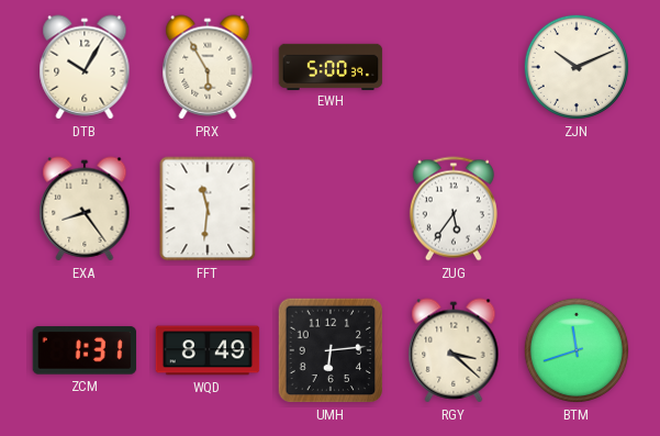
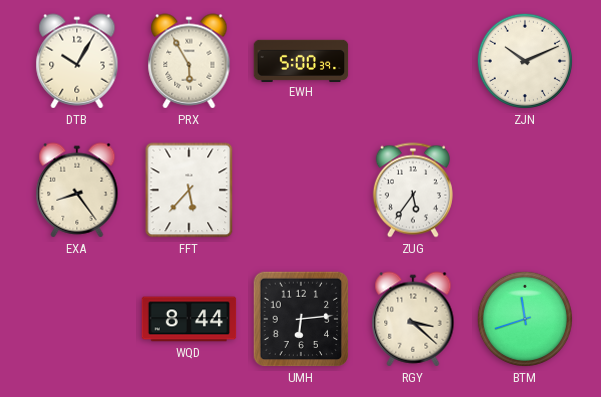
FFT: 11:31 -> 5:37
ZCM: 1:31 -> none
WQD: 8:49 -> 8:44
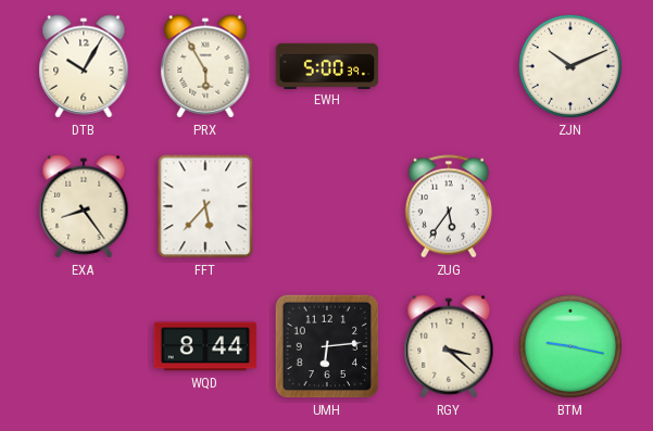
BTM: 11:42 -> 9:17
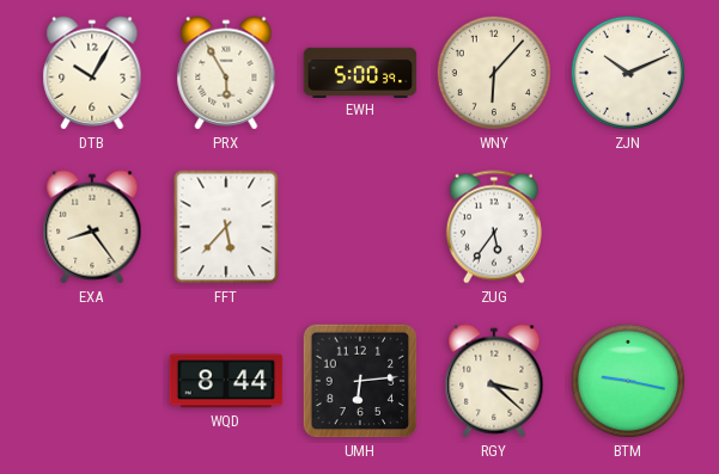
WNY: none -> 6:07
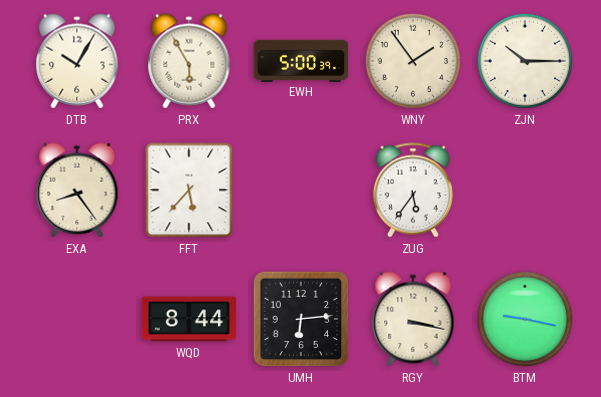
WNY: 6:07 -> 1:54
ZJN: 10:11 -> 10:15
RGY: 3:22 -> 3:17
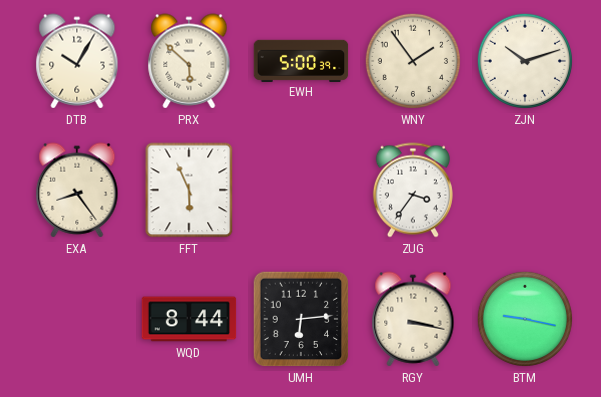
PRX: 5:55 -> 5:52
ZJN: 10:15 -> 10:12
FFT: 5:37 -> 5:56
ZUG: 5:36 -> 3:36
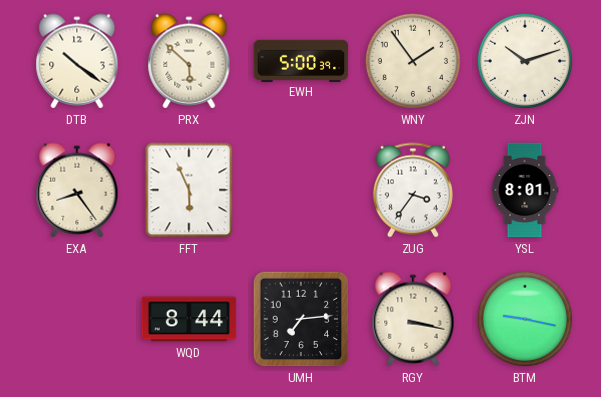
DTB: 10:05 -> 10:21
YSL: none -> 8:01
UMH: 6:14 -> 7:14
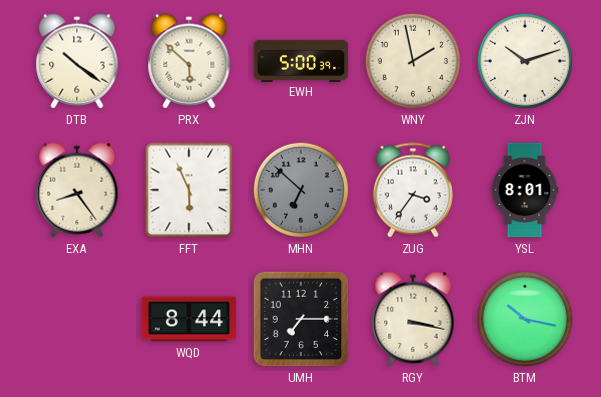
WNY: 1:54 -> 1:58
MHN: none -> 6:52
UMH: 7:14 -> 7:15
BTM: 9:17 -> 10:17
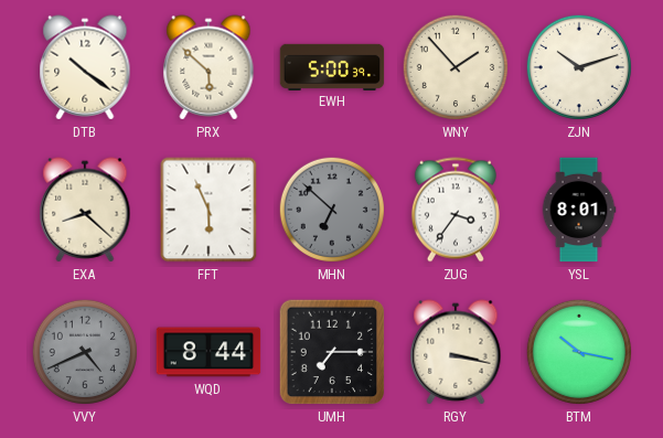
WNY: 1:58 -> 1:53
EXA: 8:24 -> 8:22
VVY: none -> 4:41
